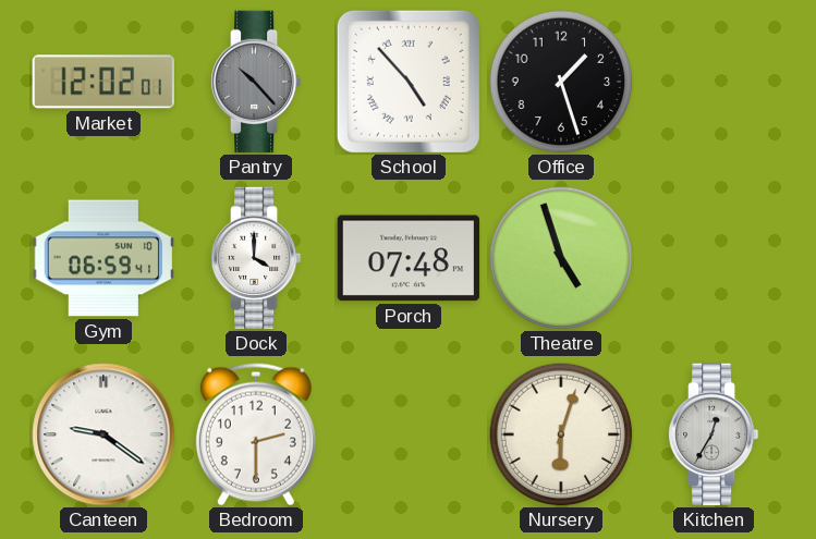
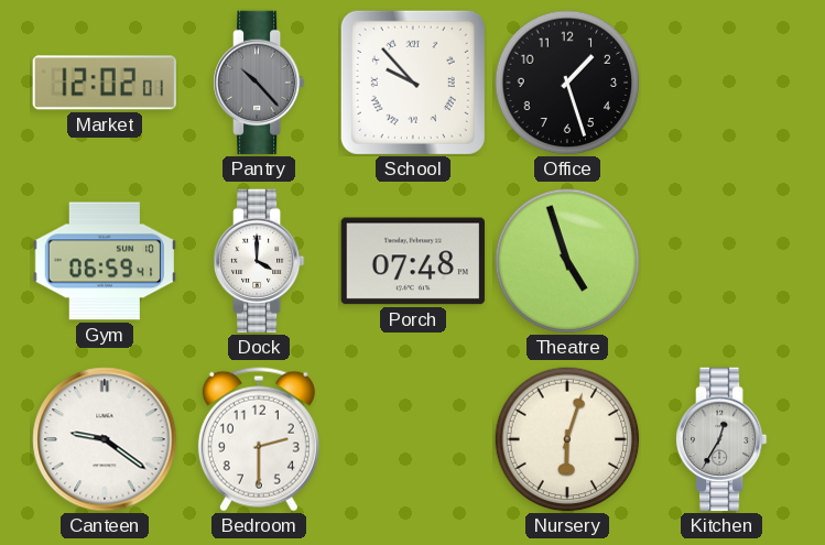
School: 4:53 -> 9:53
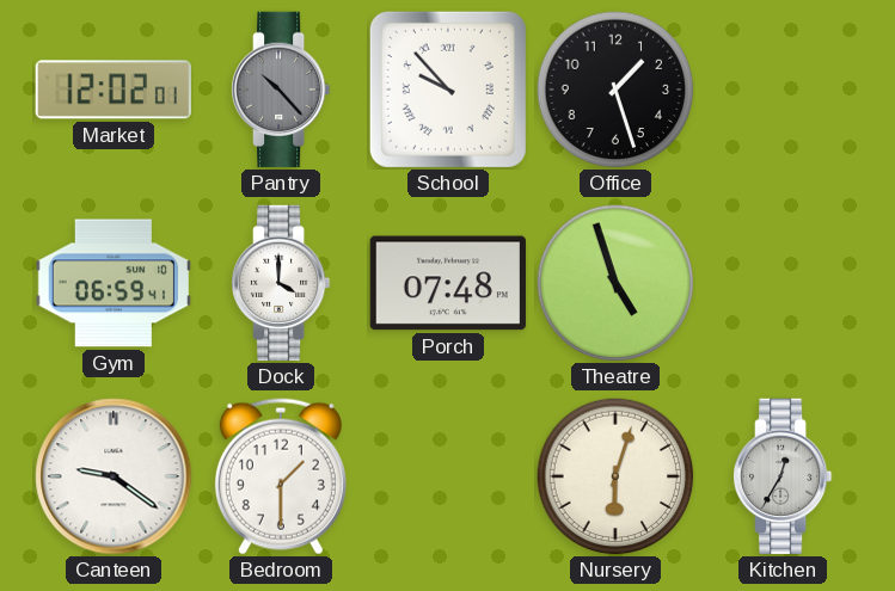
Bedroom: 2:30 -> 1:30
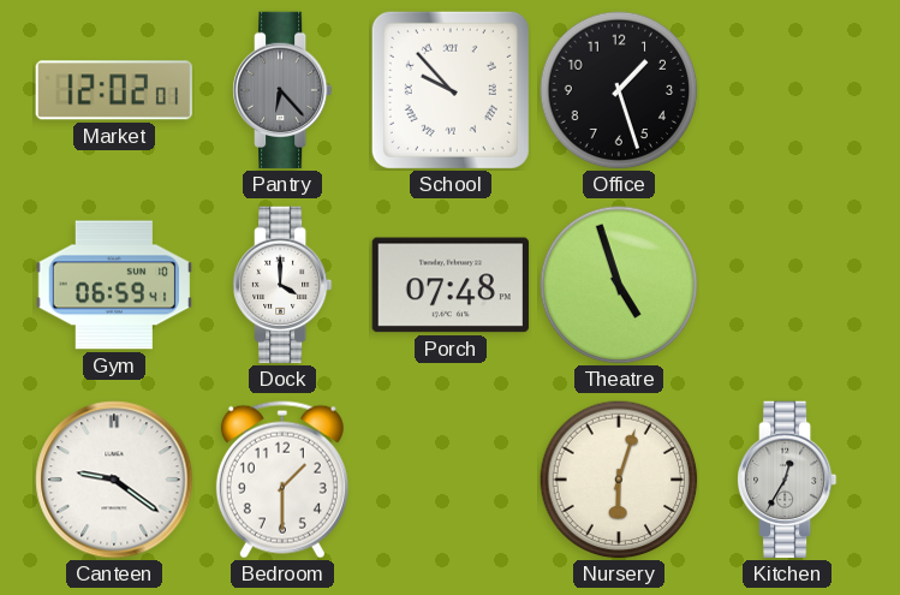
Pantry: 10:23 -> 6:23
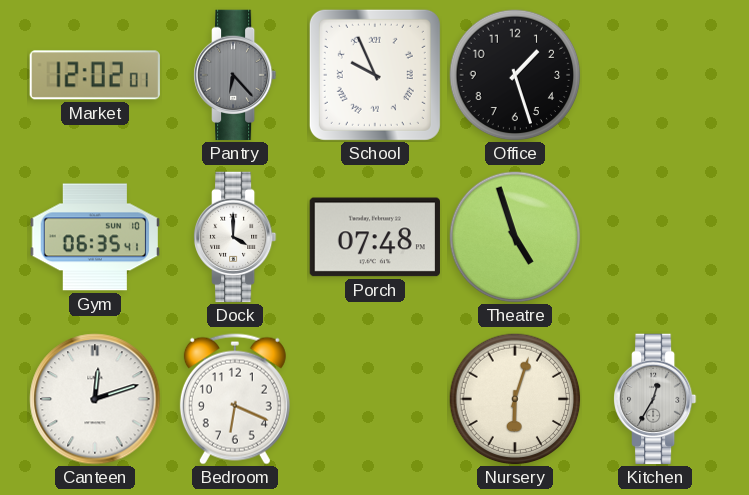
School: 9:53 -> 9:56
Gym: 06:59 -> 06:35
Canteen: 9:21 -> 12:12
Bedroom: 1:30 -> 6:19
